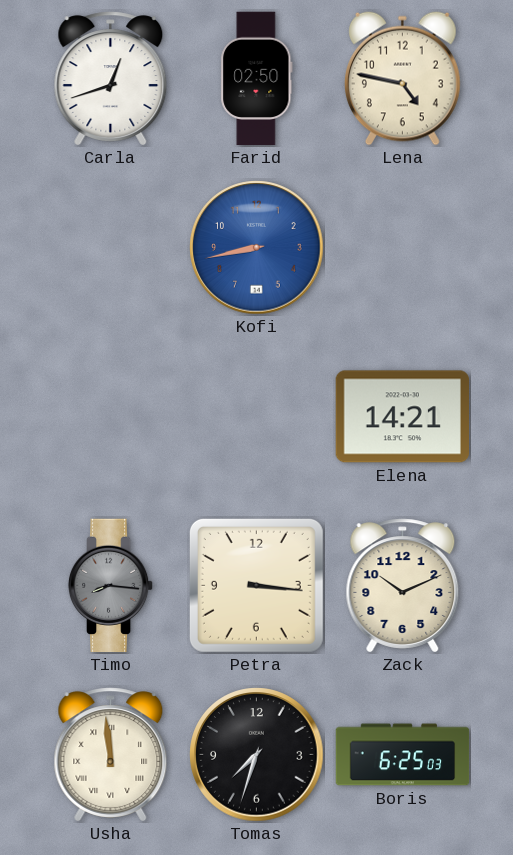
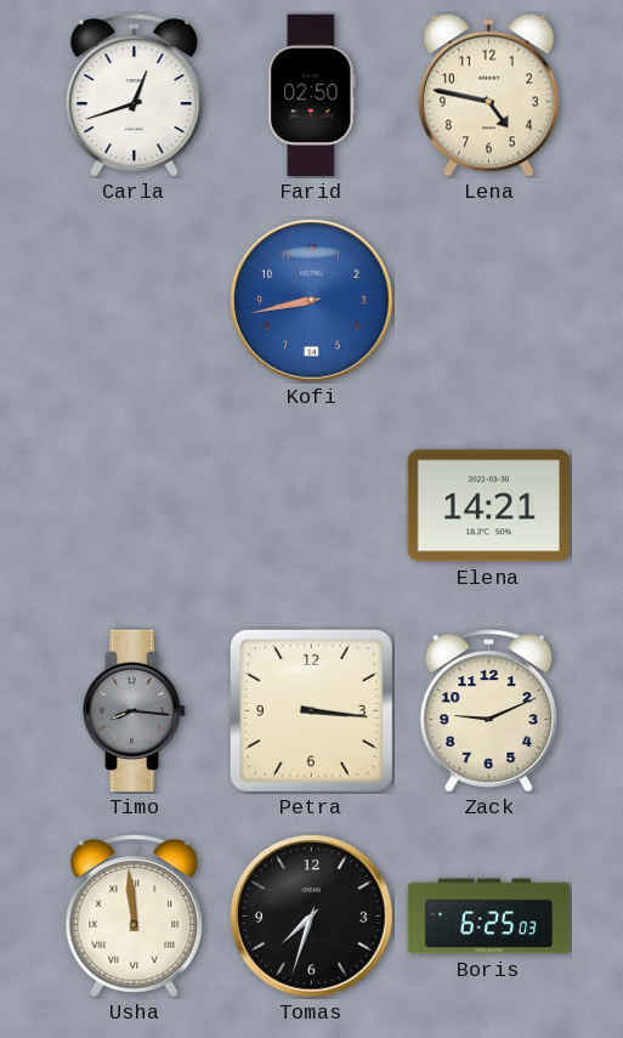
Zack: 10:11 -> 9:11
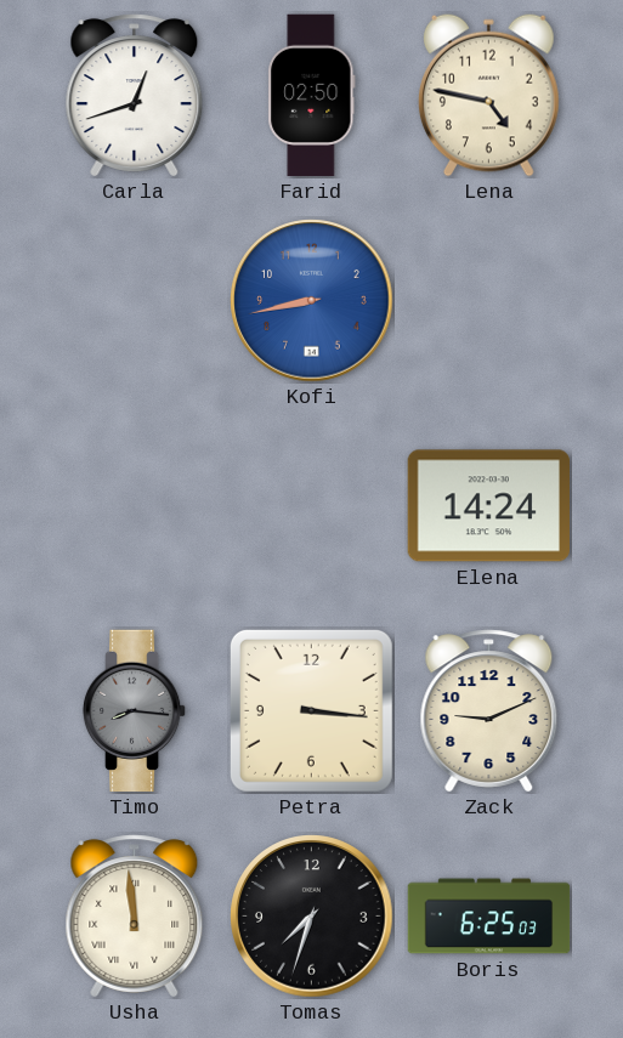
Elena: 14:21 -> 14:24
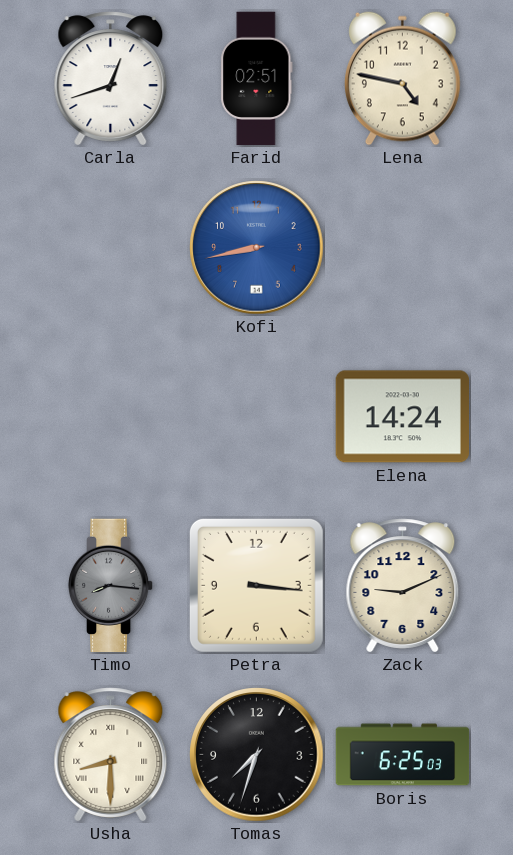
Farid: 02:50 -> 02:51
Usha: 11:59 -> 8:30
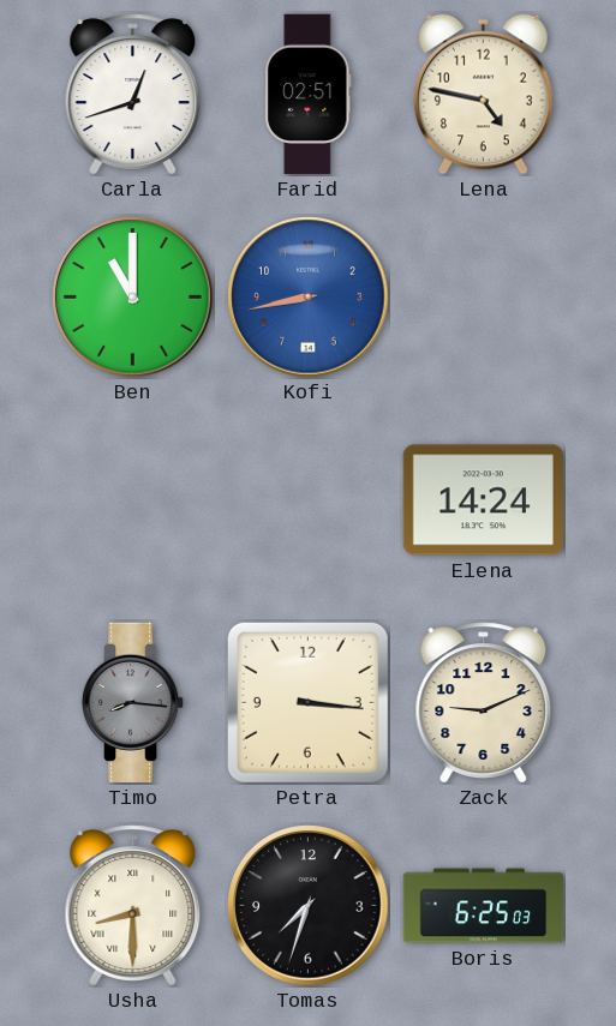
Ben: none -> 11:00
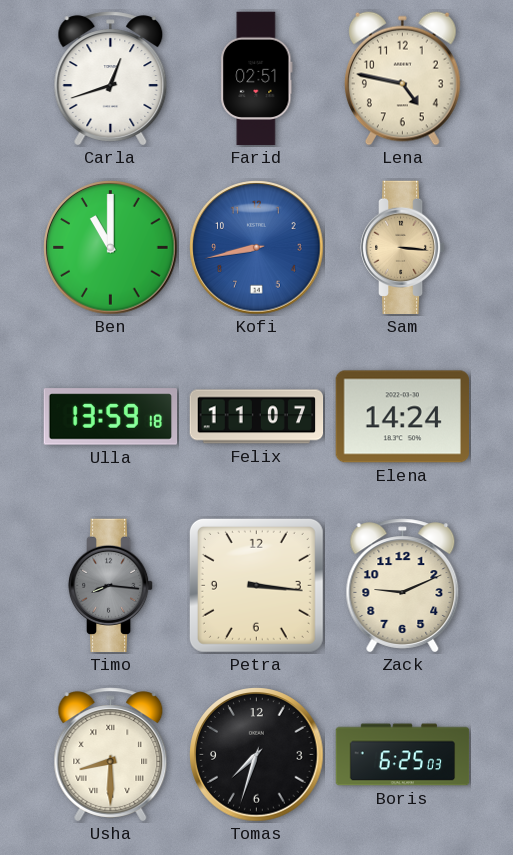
Sam: none -> 3:16
Ulla: none -> 13:59
Felix: none -> 11:07
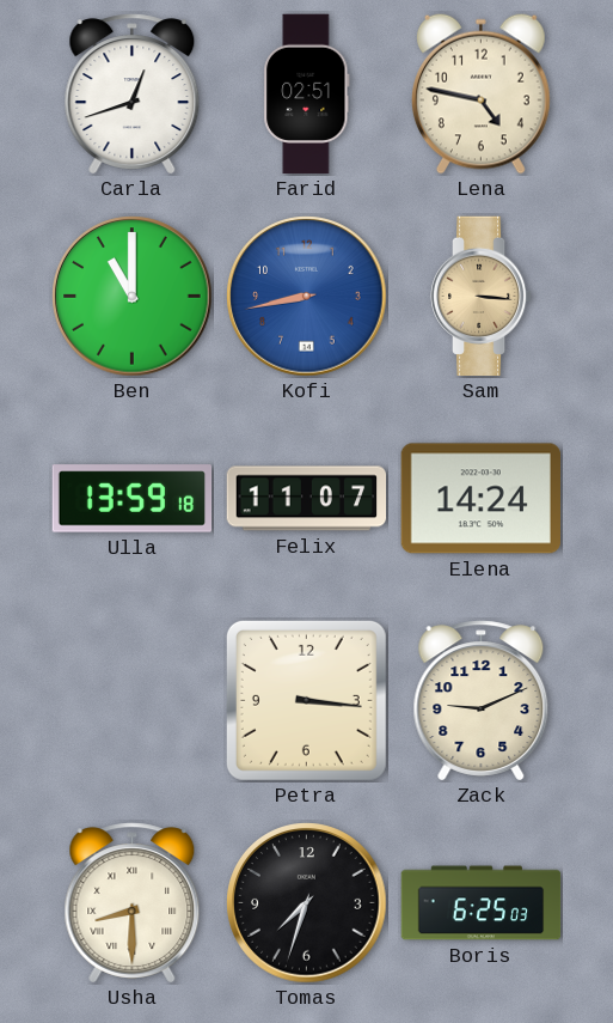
Timo: 8:16 -> none
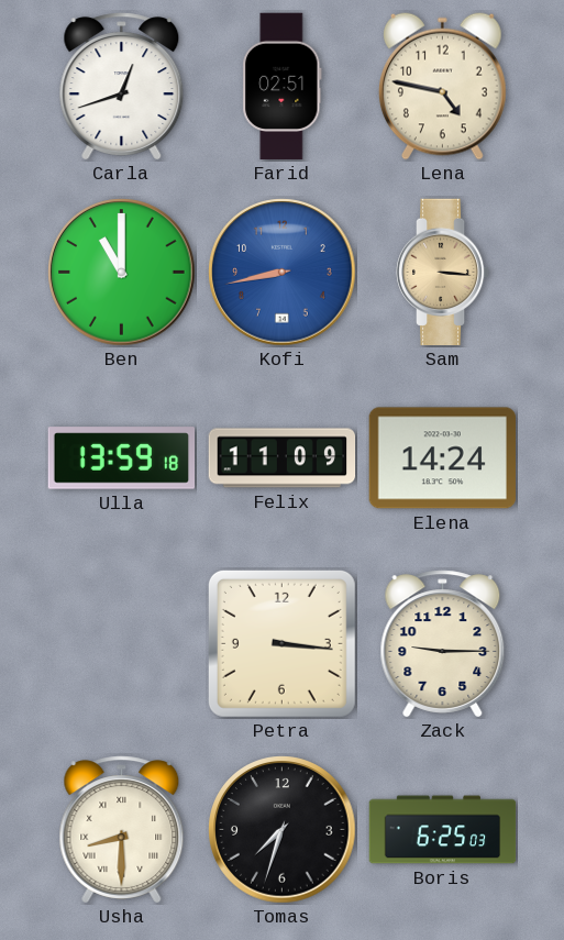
Felix: 11:07 -> 11:09
Zack: 9:11 -> 9:15
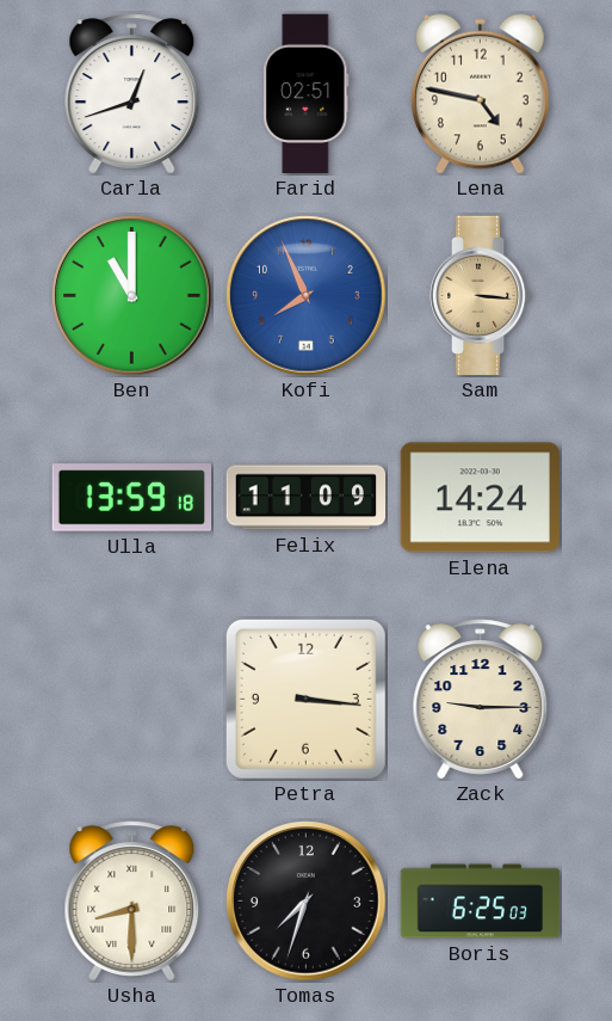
Kofi: 8:43 -> 7:56
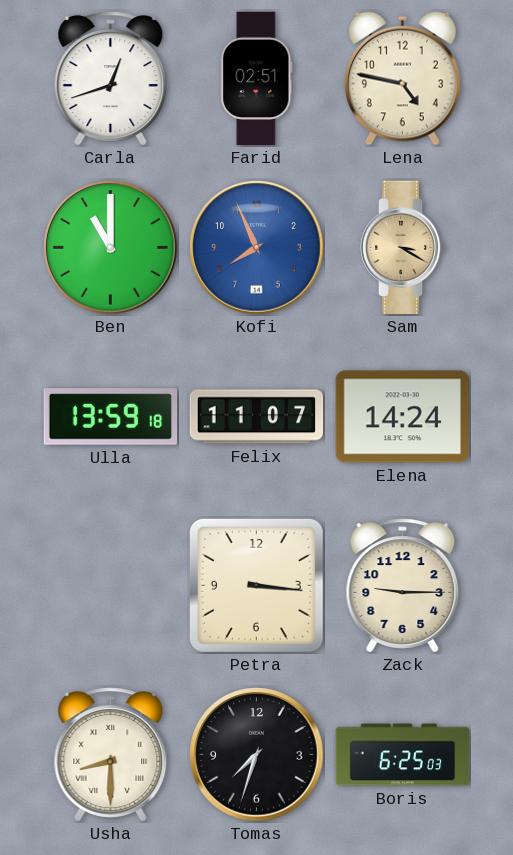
Sam: 3:16 -> 3:20
Felix: 11:09 -> 11:07
